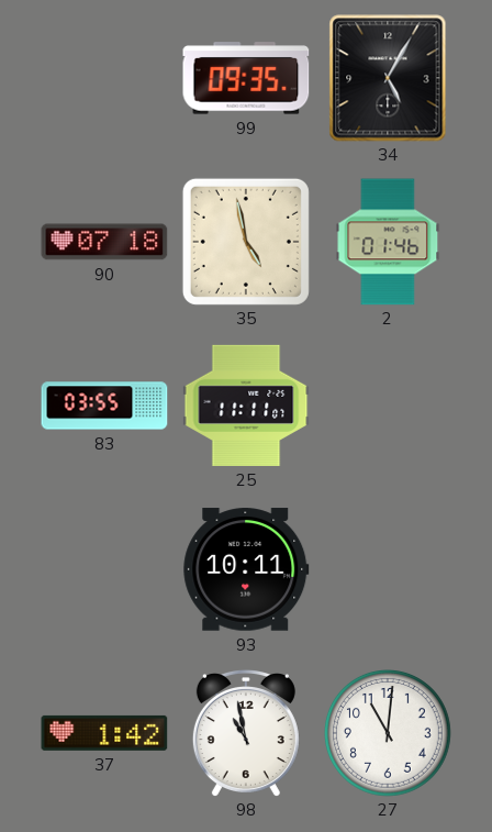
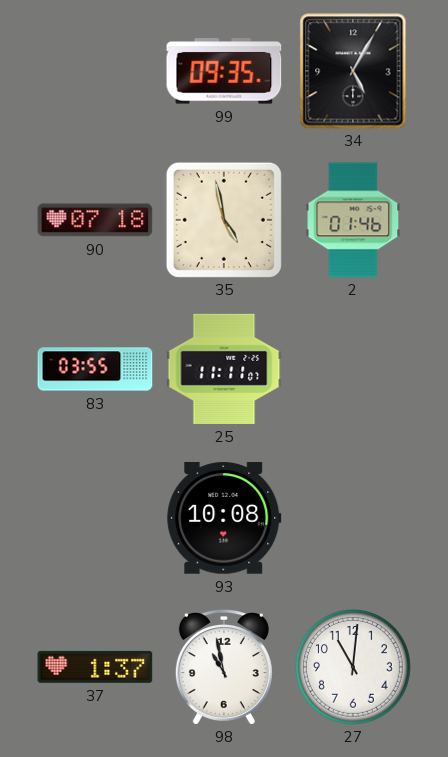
93: 10:11 -> 10:08
37: 1:42 -> 1:37
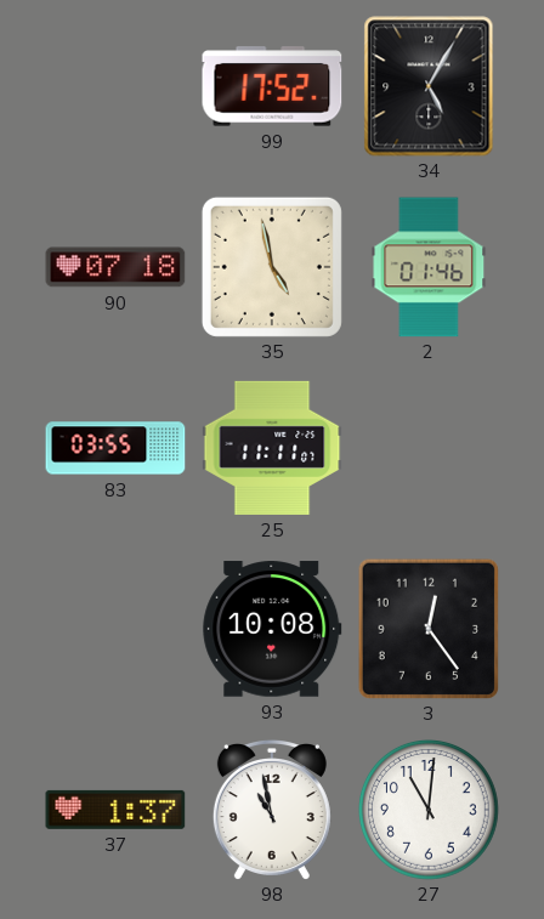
99: 09:35 -> 17:52
3: none -> 12:24
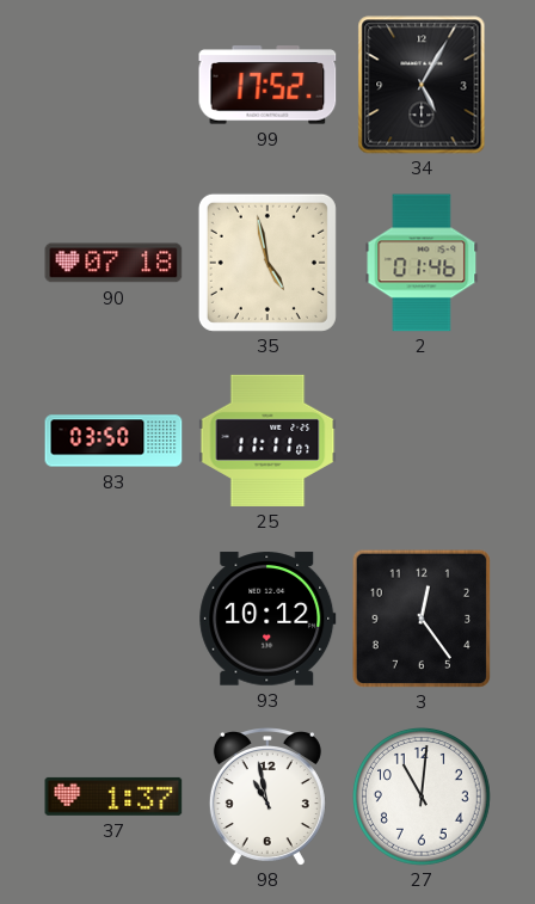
83: 03:55 -> 03:50
93: 10:08 -> 10:12
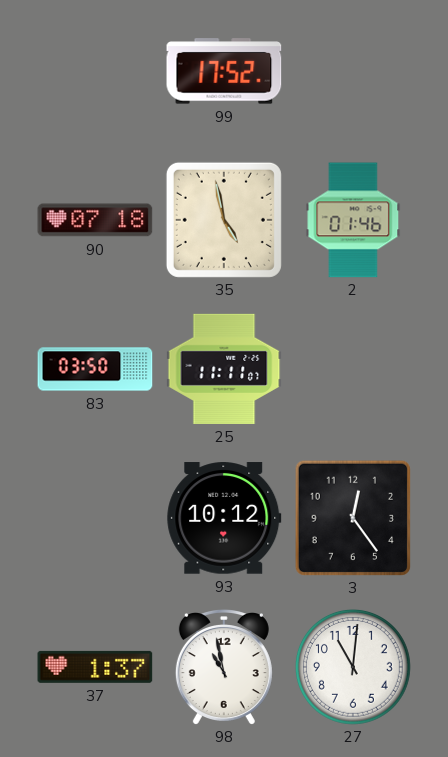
34: 5:05 -> none
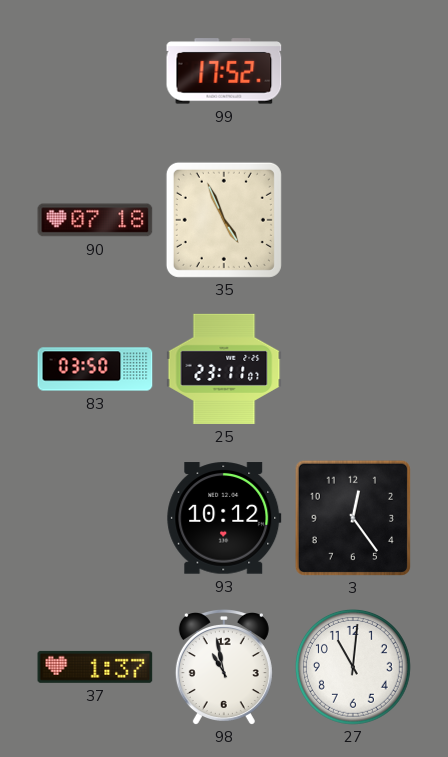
35: 4:58 -> 4:56
2: 01:46 -> none
25: 11:11 -> 23:11
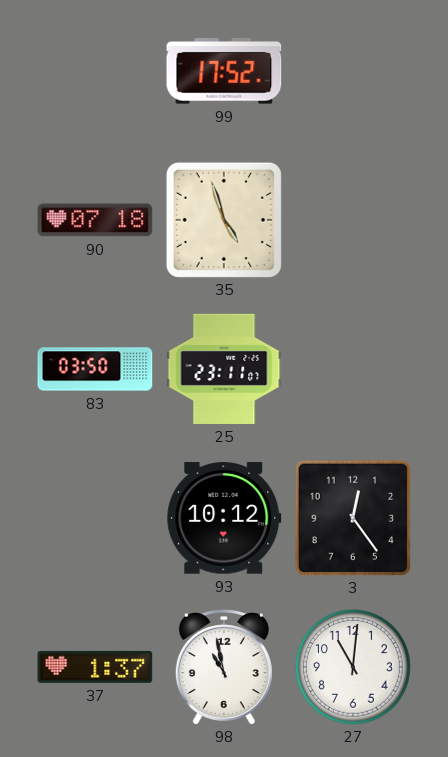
35: 4:56 -> 4:57
